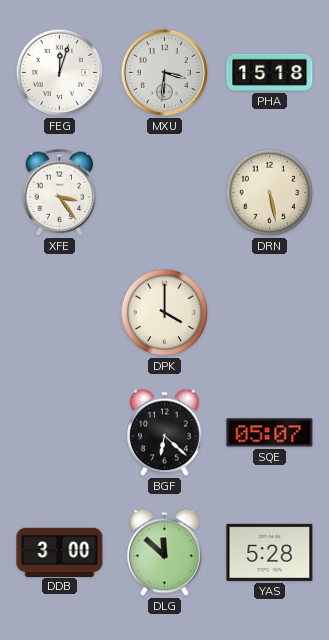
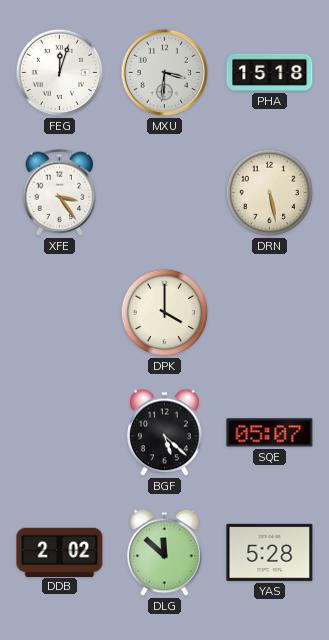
BGF: 6:22 -> 5:22
DDB: 3:00 -> 2:02
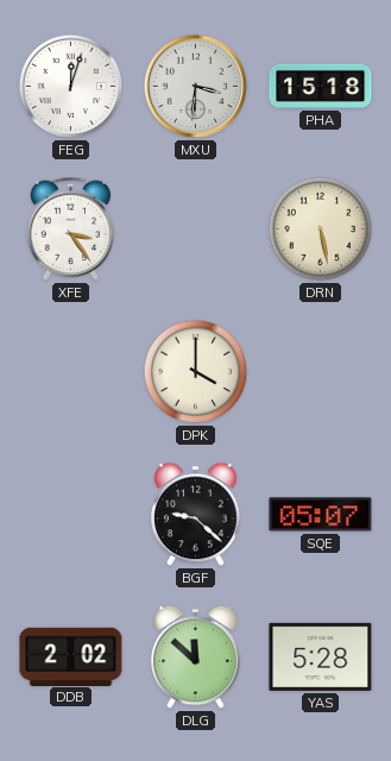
BGF: 5:22 -> 9:22
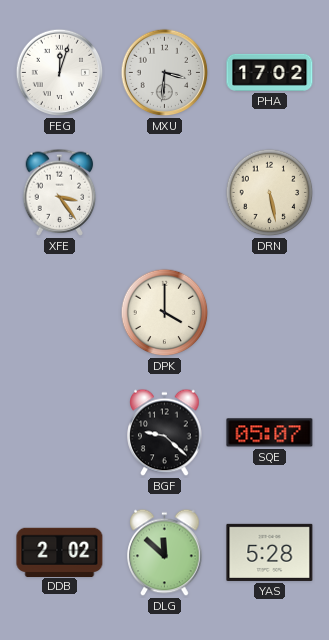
PHA: 15:18 -> 17:02
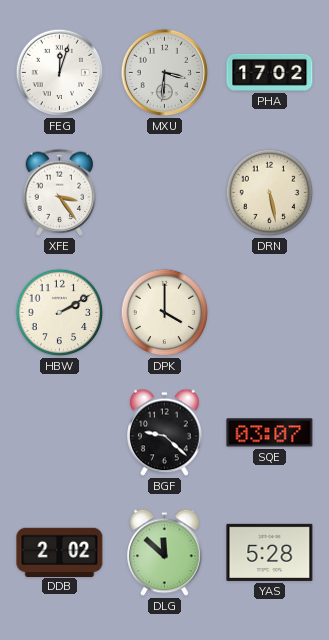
HBW: none -> 2:10
SQE: 05:07 -> 03:07
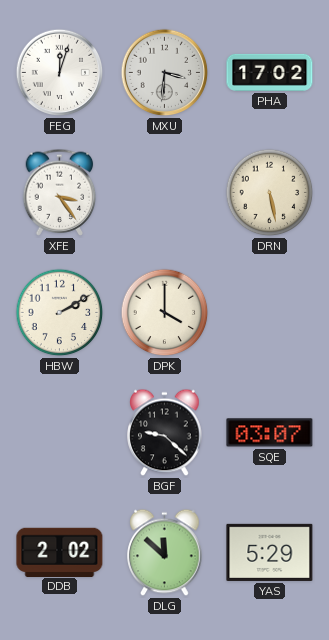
YAS: 5:28 -> 5:29
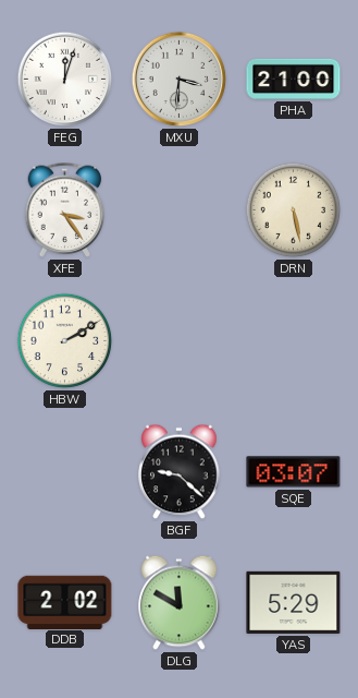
PHA: 17:02 -> 21:00
DPK: 4:00 -> none
DLG: 11:52 -> 11:50
